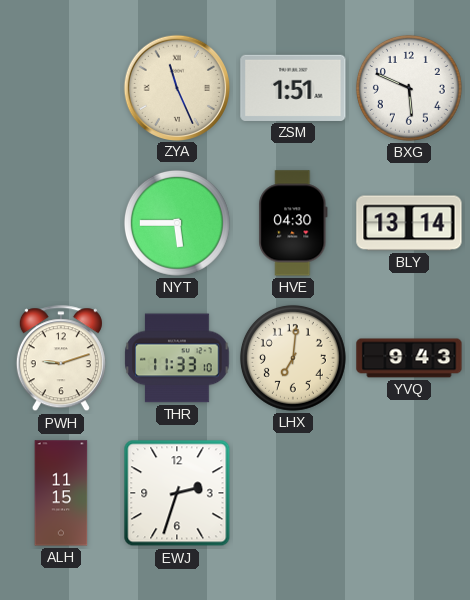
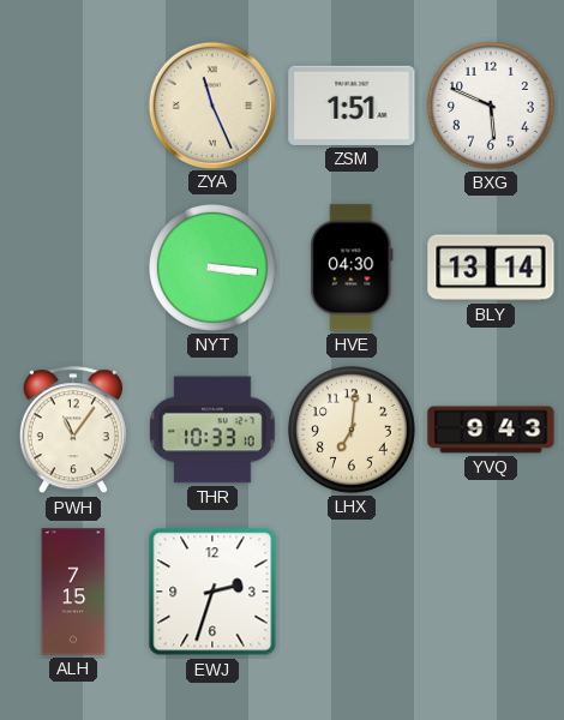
NYT: 5:45 -> 3:16
PWH: 9:12 -> 11:06
THR: 11:33 -> 10:33
ALH: 11:15 -> 7:15
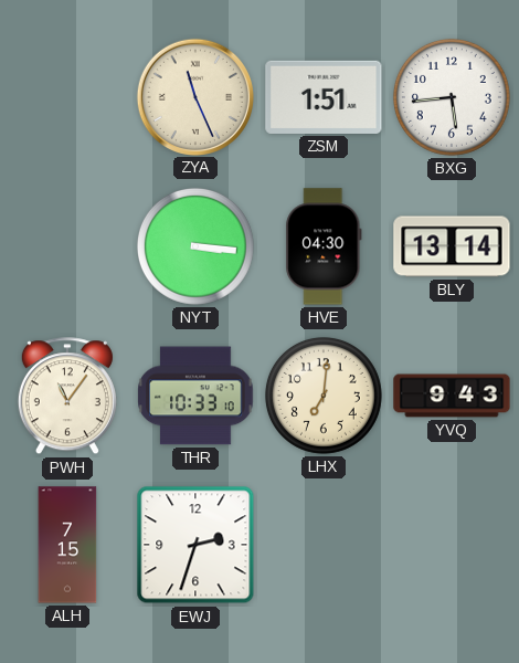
BXG: 5:49 -> 5:44
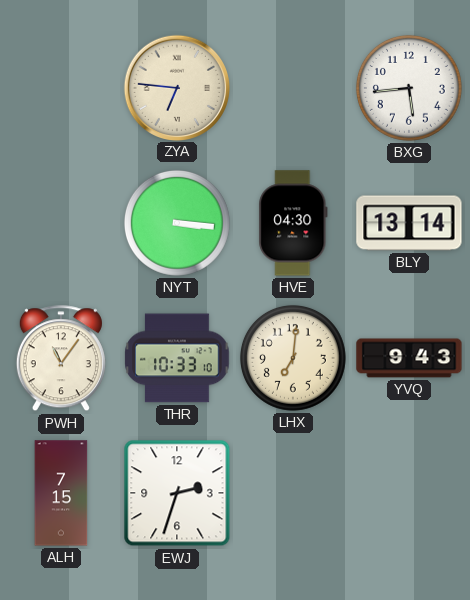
ZYA: 11:26 -> 6:46
ZSM: 1:51 -> none
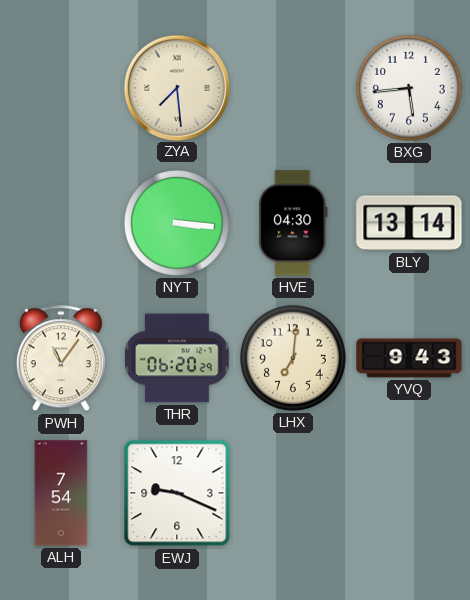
ZYA: 6:46 -> 7:29
THR: 10:33 -> 06:20
ALH: 7:15 -> 7:54
EWJ: 2:33 -> 9:19
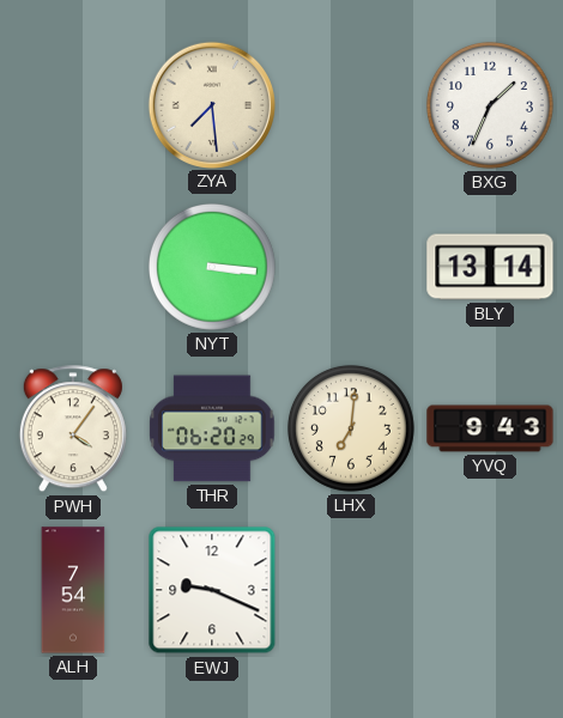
BXG: 5:44 -> 1:34
HVE: 04:30 -> none
PWH: 11:06 -> 4:06
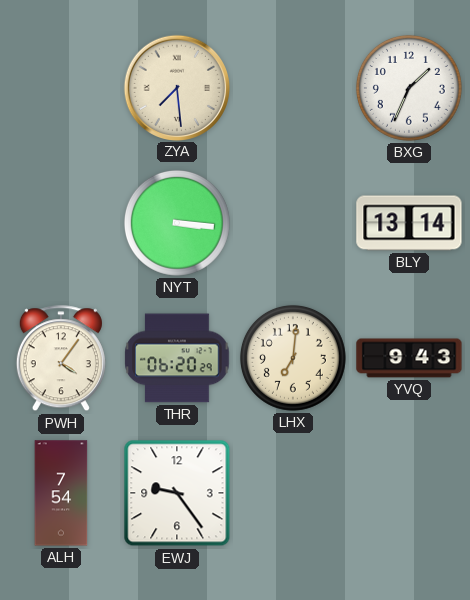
EWJ: 9:19 -> 9:24
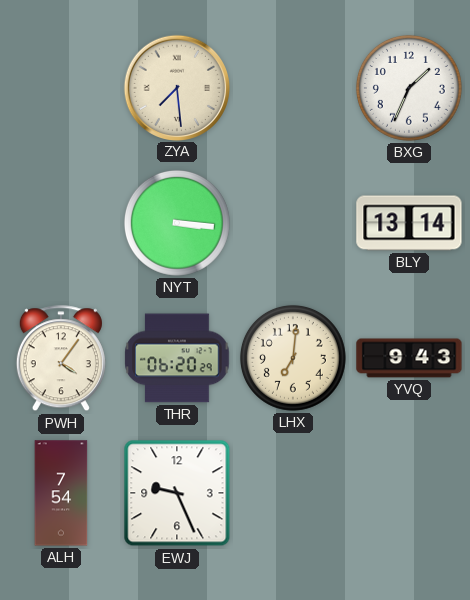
EWJ: 9:24 -> 9:26
